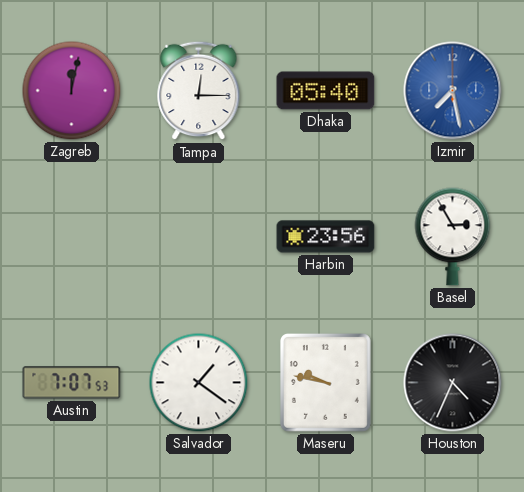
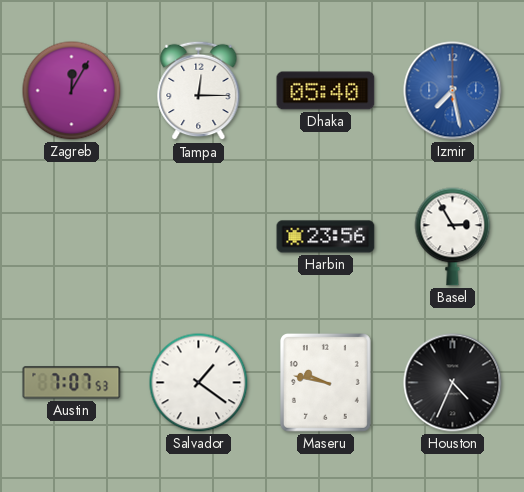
Zagreb: 12:02 -> 12:05
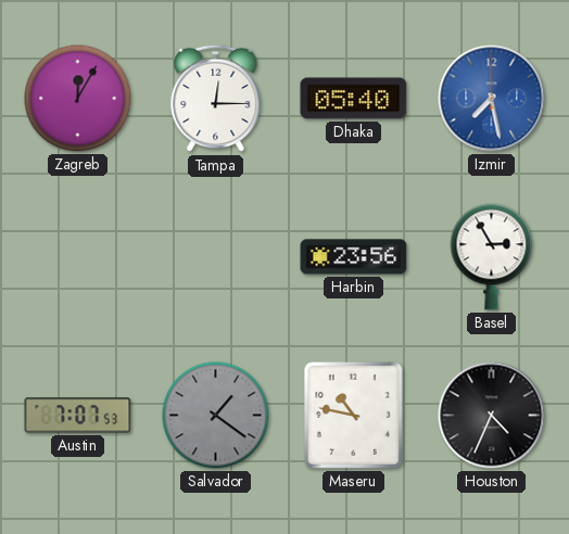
Salvador dial: white -> grey
Maseru: 9:47 -> 10:47
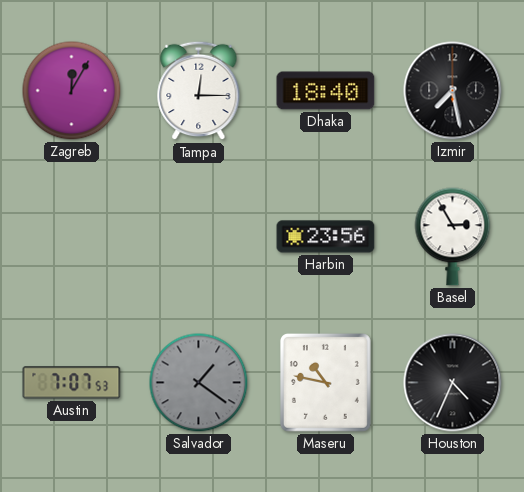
Dhaka: 05:40 -> 18:40
Izmir dial: blue -> black
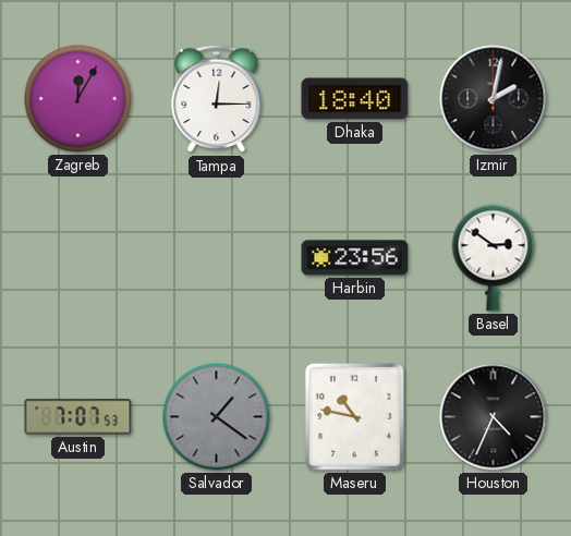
Izmir: 7:28 -> 2:02
Basel: 2:55 -> 2:51
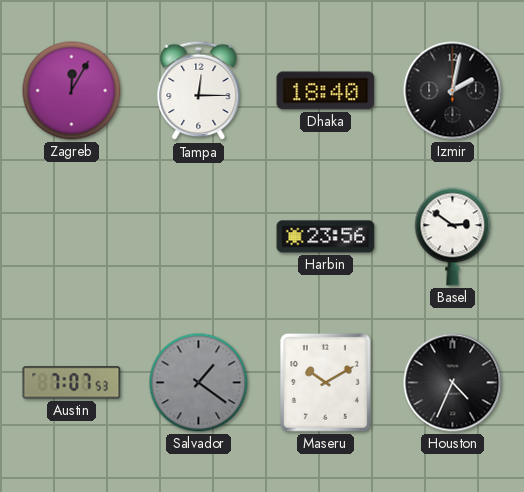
Maseru: 10:47 -> 10:10
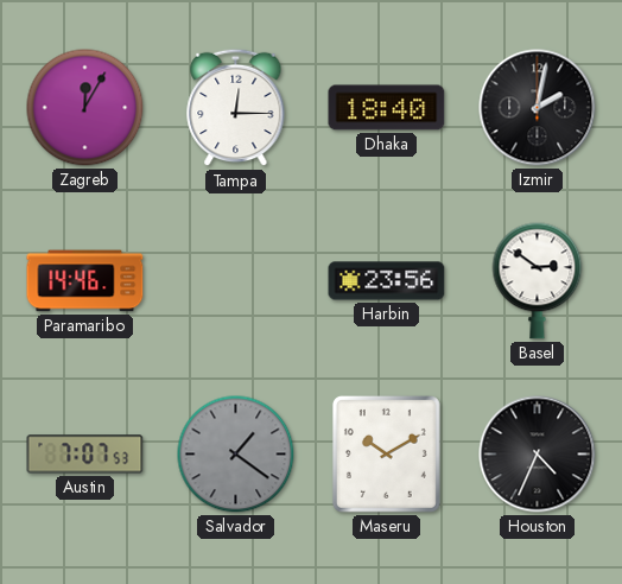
Paramaribo: none -> 14:46
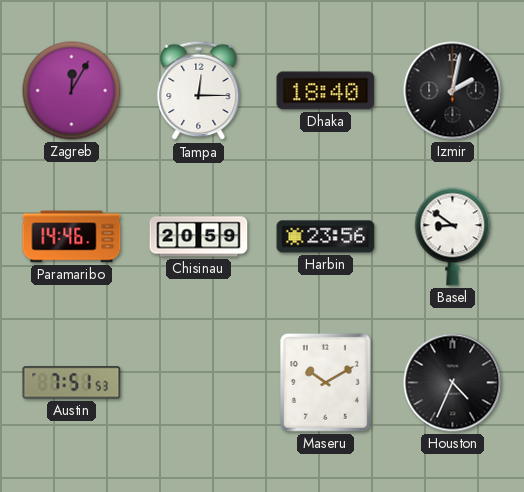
Chisinau: none -> 20:59
Basel: 2:51 -> 8:51
Austin: 7:07 -> 7:51
Salvador: 1:21 -> none
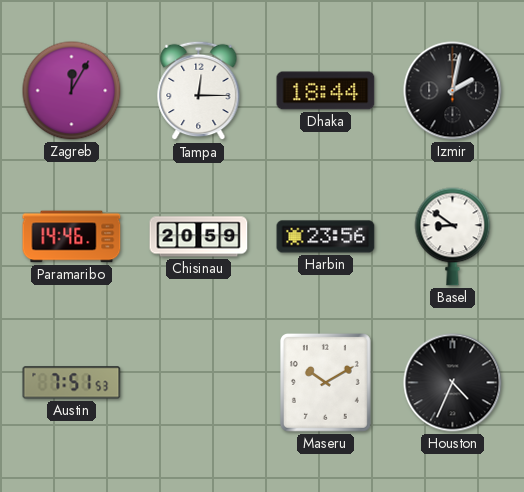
Dhaka: 18:40 -> 18:44
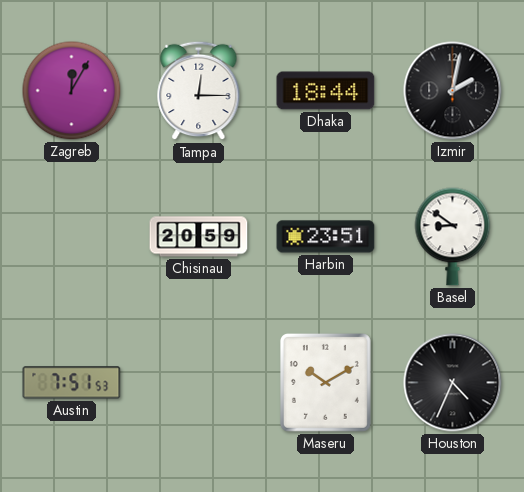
Paramaribo: 14:46 -> none
Harbin: 23:56 -> 23:51
